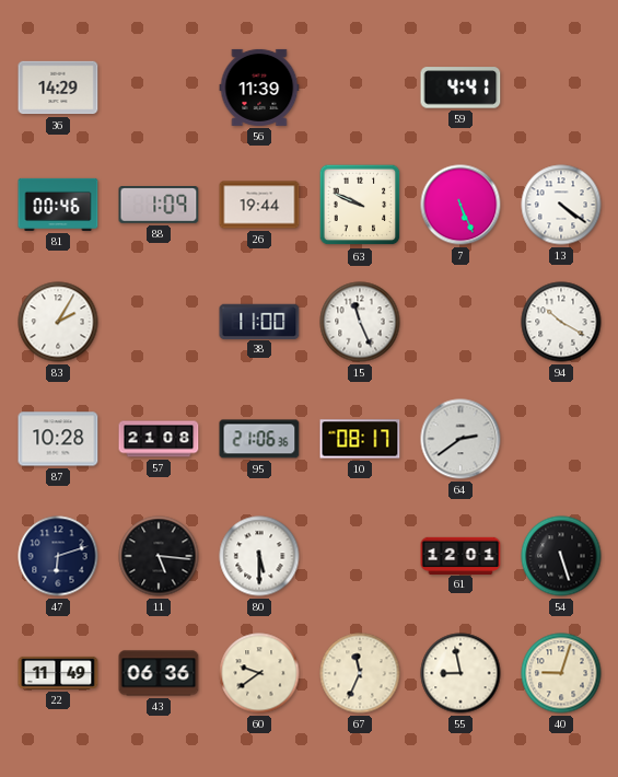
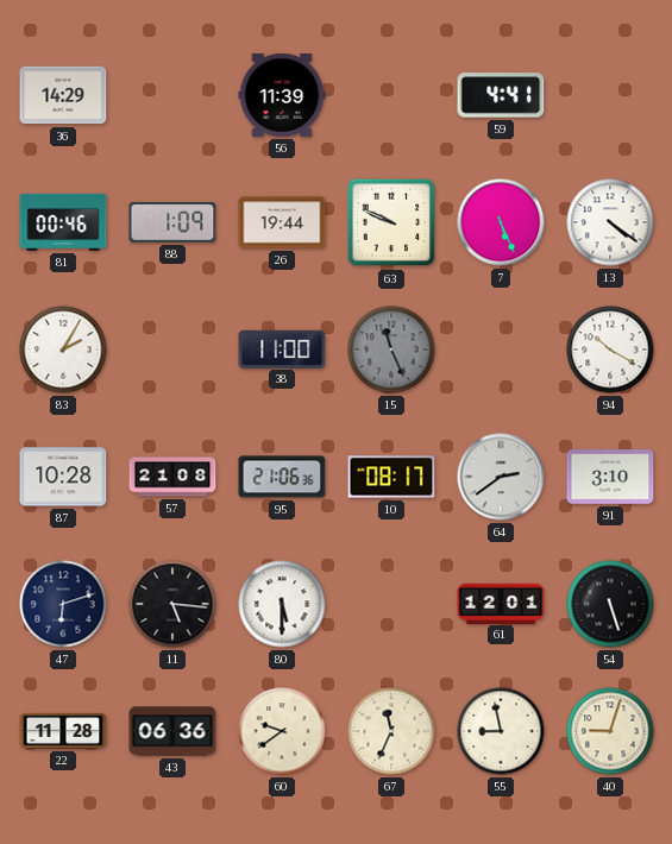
15 dial: white -> grey
91: none -> 3:10
22: 11:49 -> 11:28
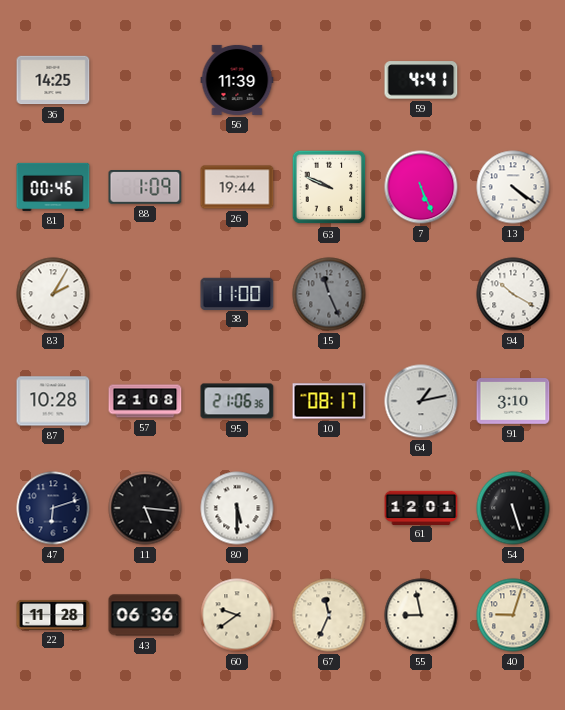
36: 14:29 -> 14:25
64: 2:39 -> 1:13
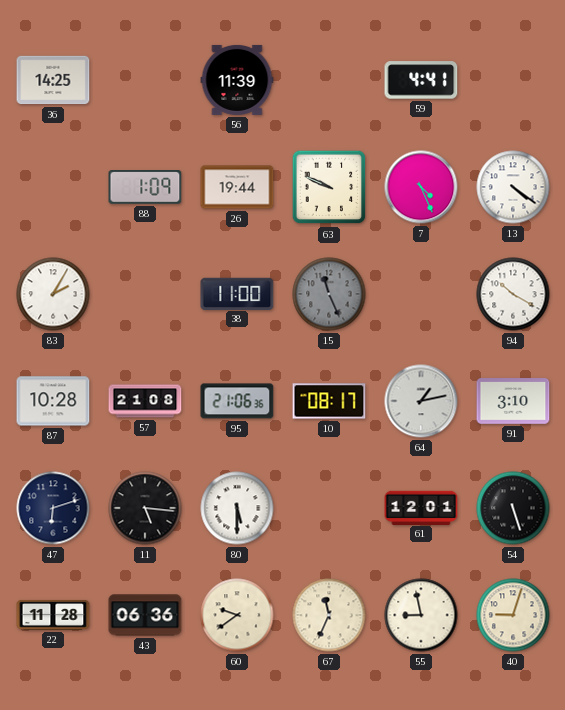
81: 00:46 -> none
7: 5:26 -> 4:26
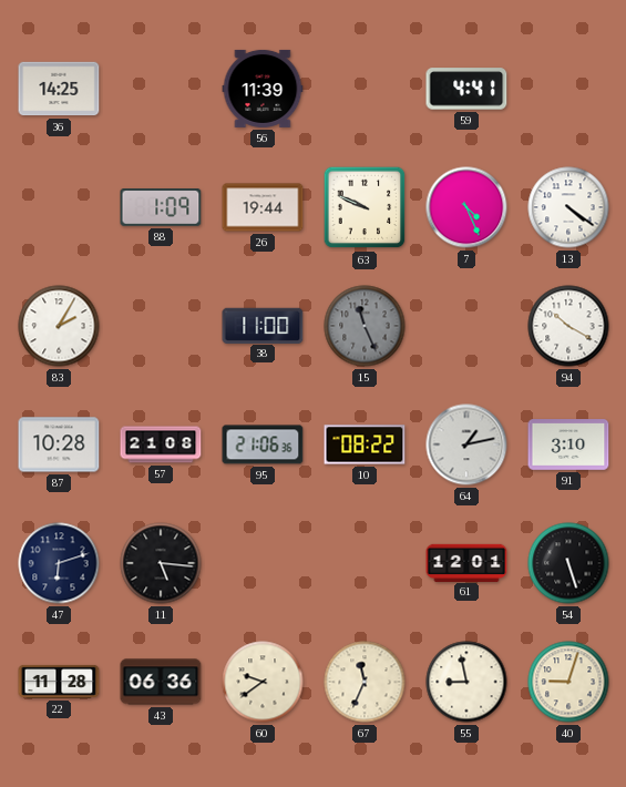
10: 08:17 -> 08:22
80: 5:30 -> none
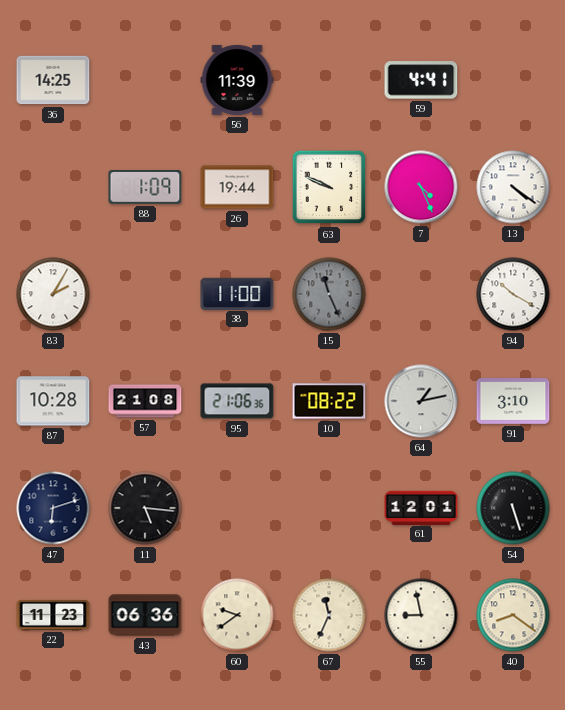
22: 11:28 -> 11:23
40: 9:03 -> 8:21
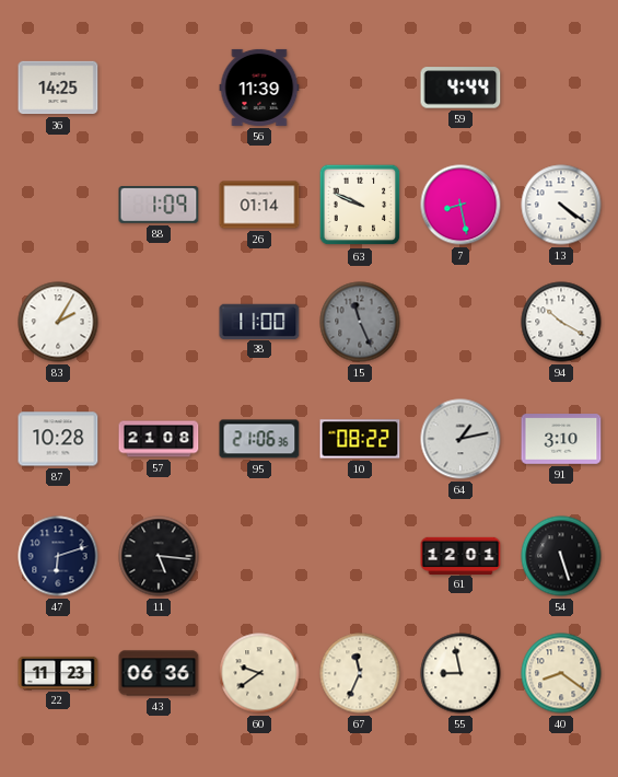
59: 4:41 -> 4:44
26: 19:44 -> 01:14
7: 4:26 -> 8:28
